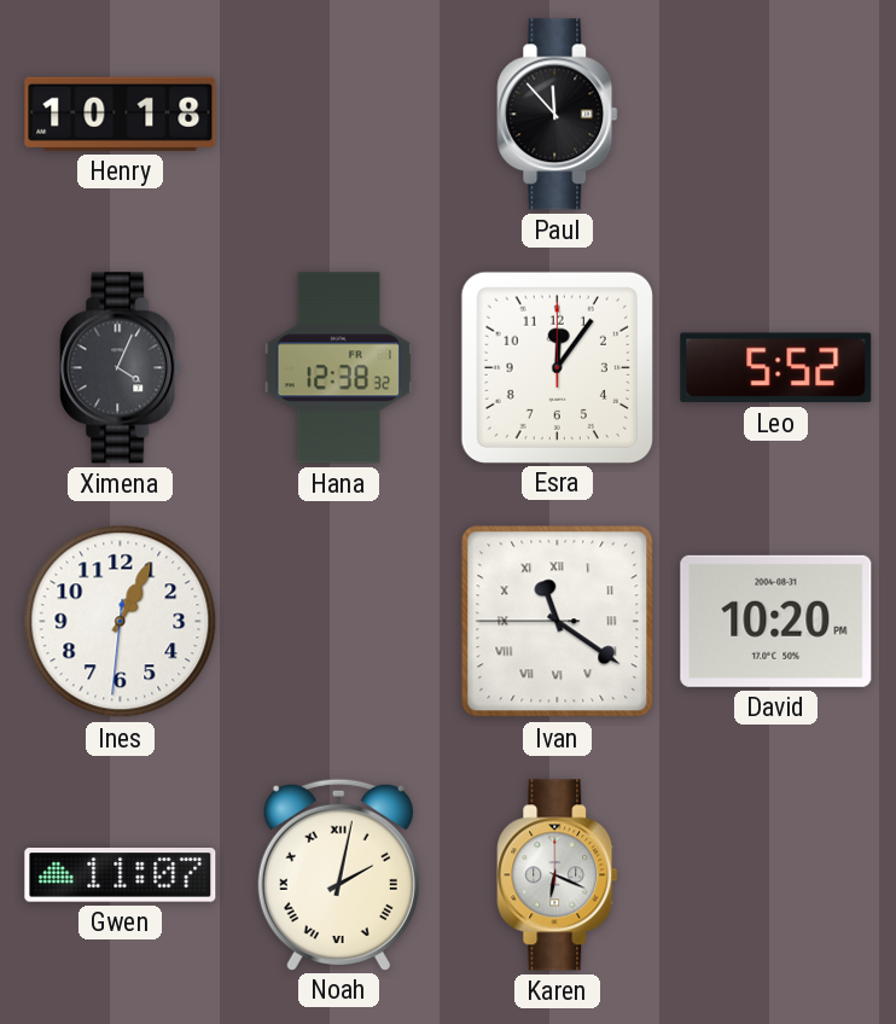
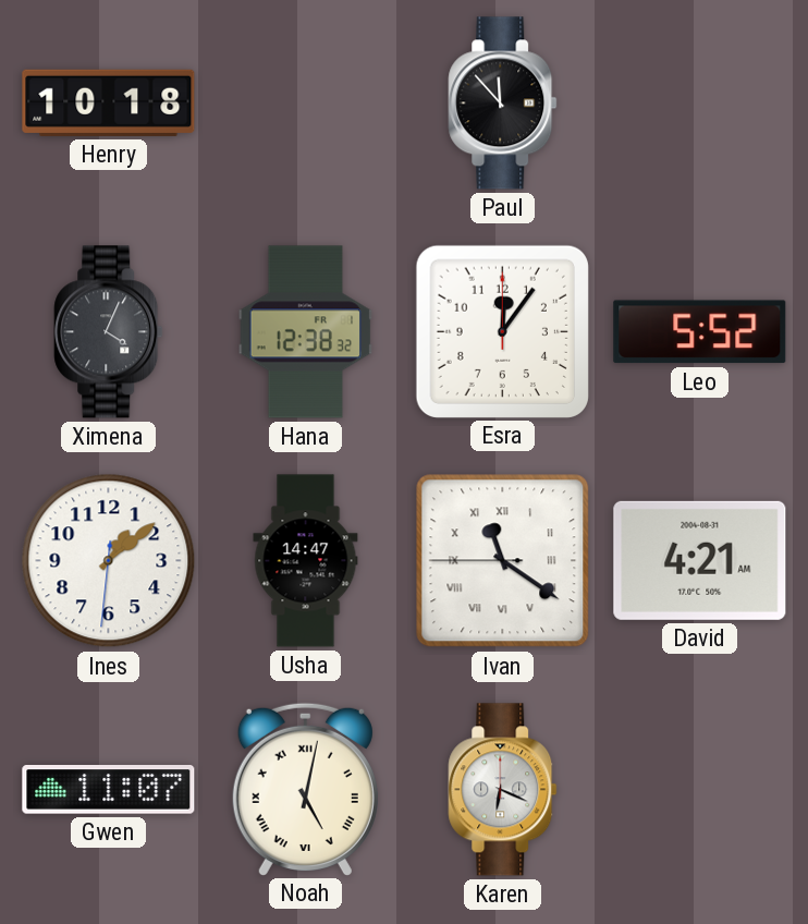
Ines: 1:04 -> 1:08
Usha: none -> 14:47
David: 10:20 -> 4:21
Noah: 2:02 -> 5:02
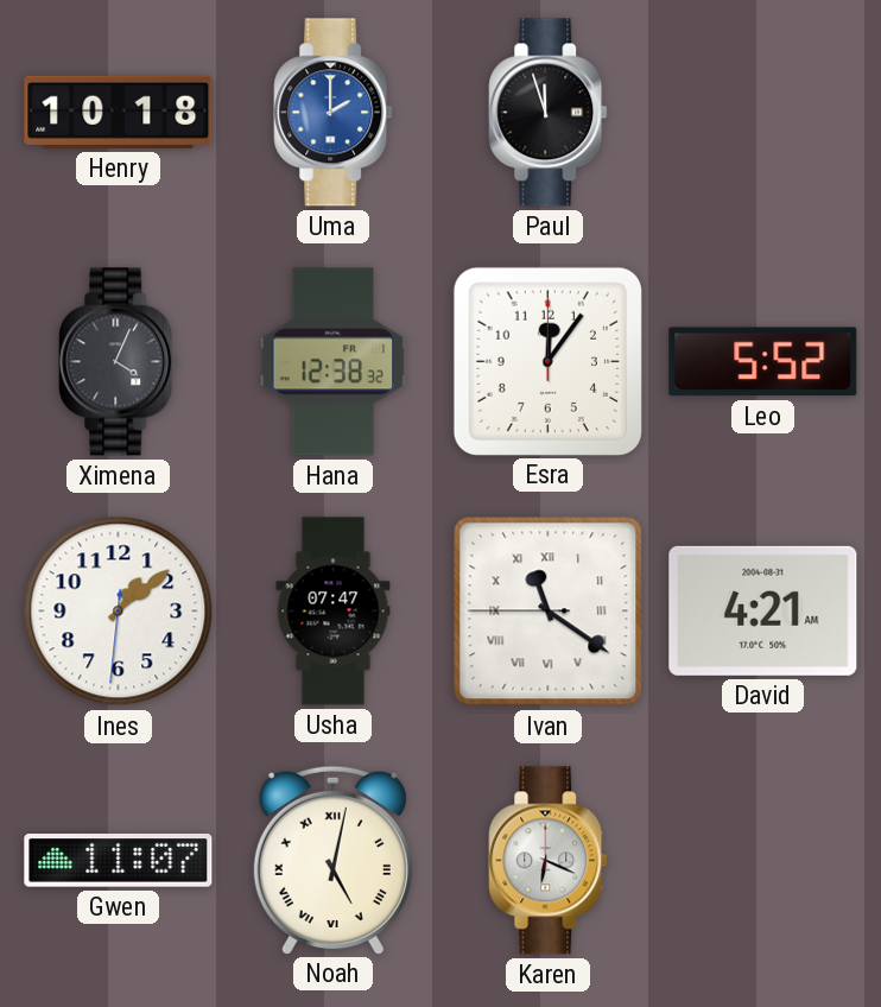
Uma: none -> 2:00
Paul: 11:53 -> 11:57
Usha: 14:47 -> 07:47
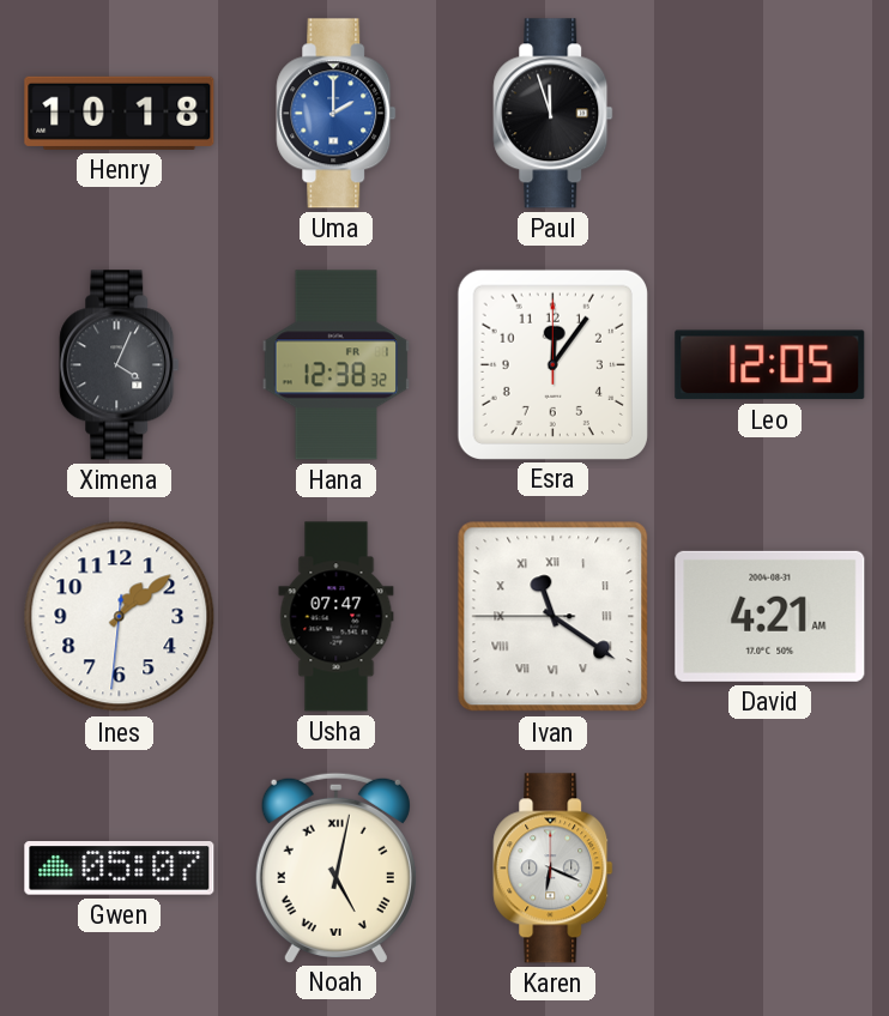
Leo: 5:52 -> 12:05
Gwen: 11:07 -> 05:07
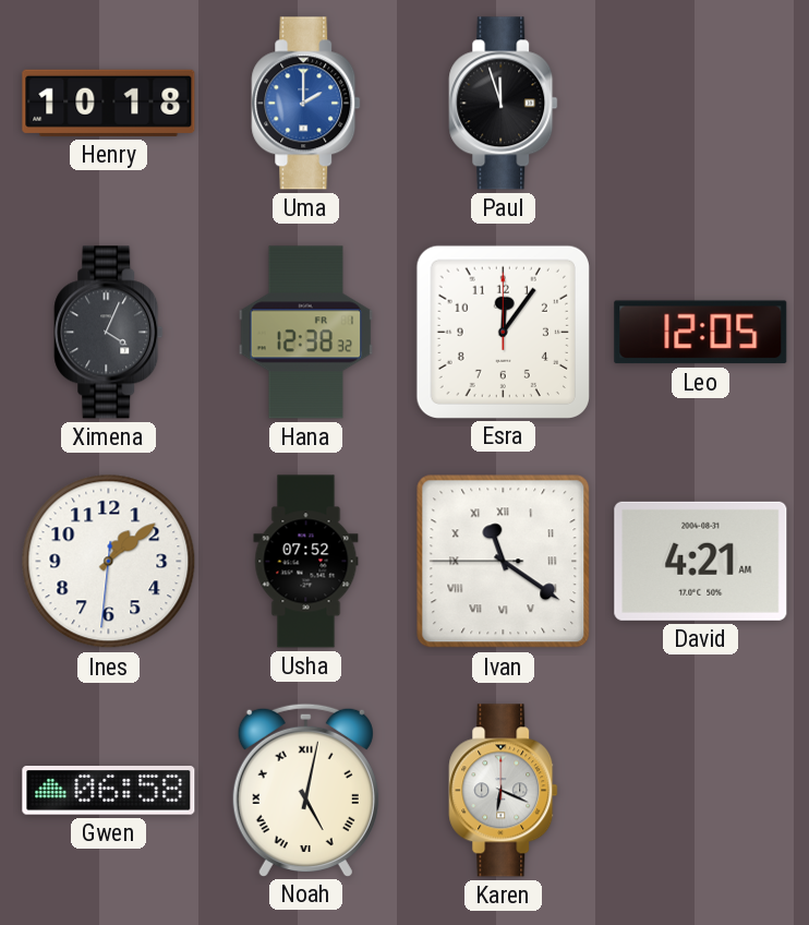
Usha: 07:47 -> 07:52
Gwen: 05:07 -> 06:58
